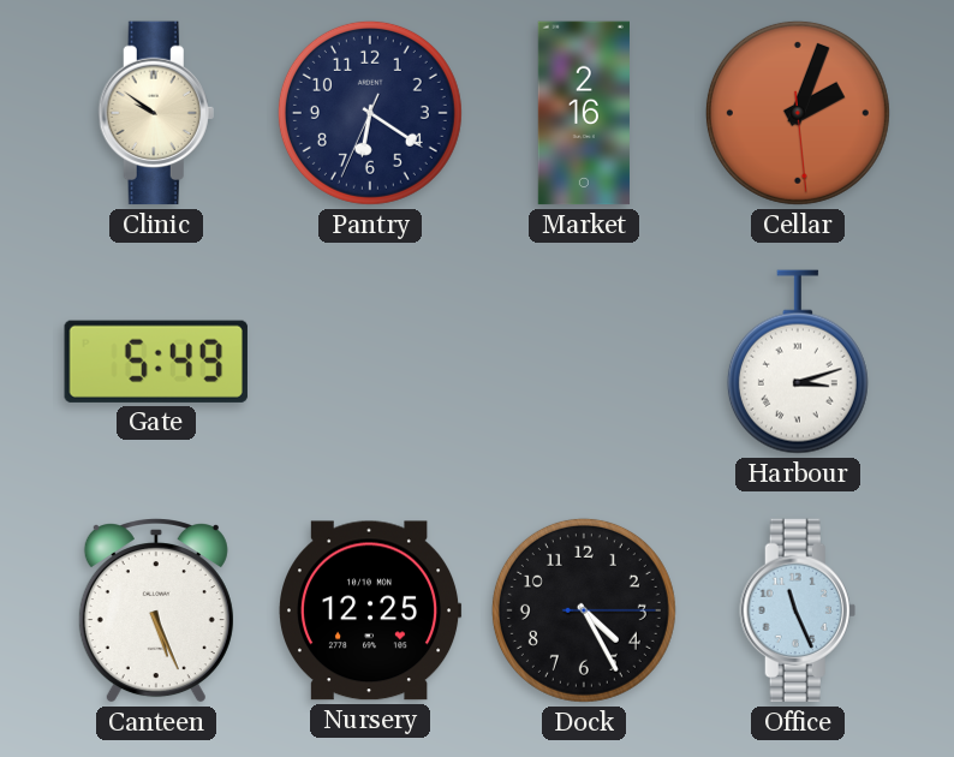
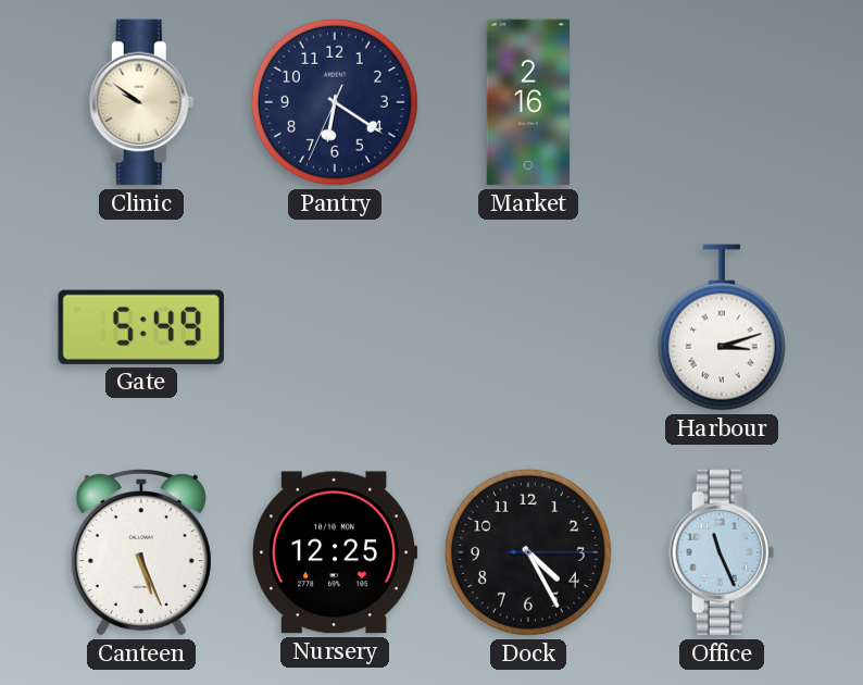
Cellar: 2:03 -> none
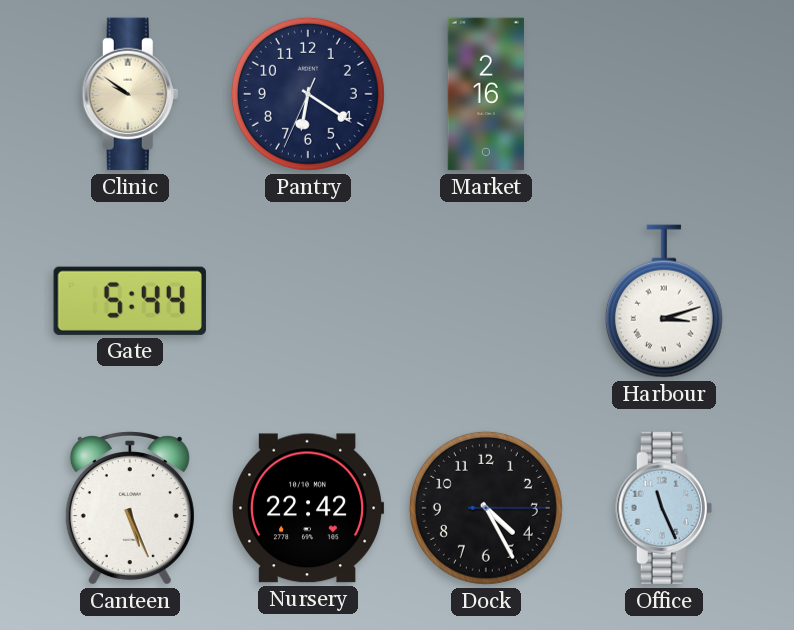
Gate: 5:49 -> 5:44
Nursery: 12:25 -> 22:42
